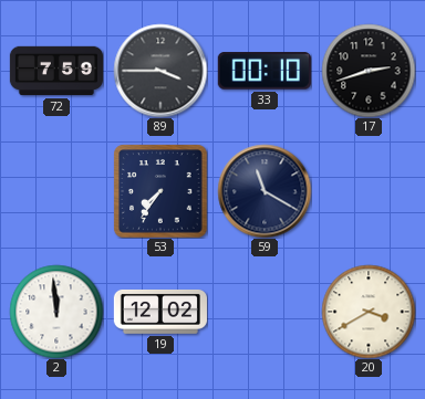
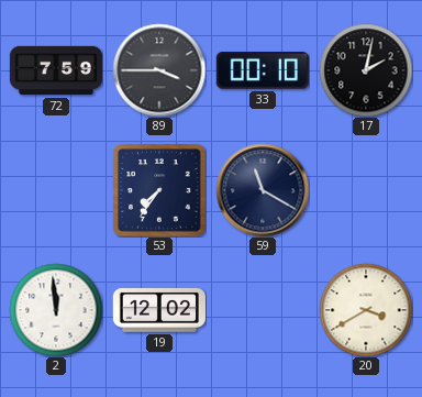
17: 2:42 -> 2:02
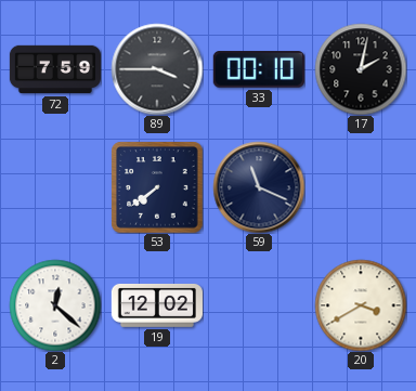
53: 7:36 -> 7:39
59: 11:20 -> 11:19
2: 11:59 -> 12:22
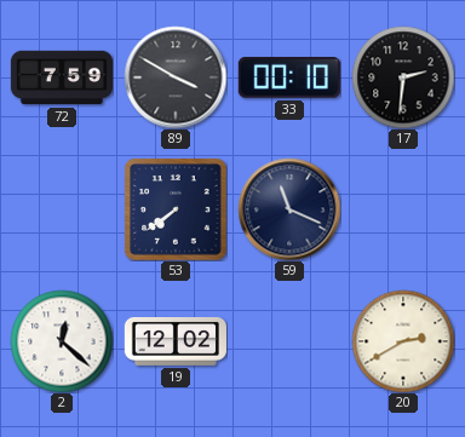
89: 3:45 -> 3:50
17: 2:02 -> 2:31
20: 3:40 -> 2:40
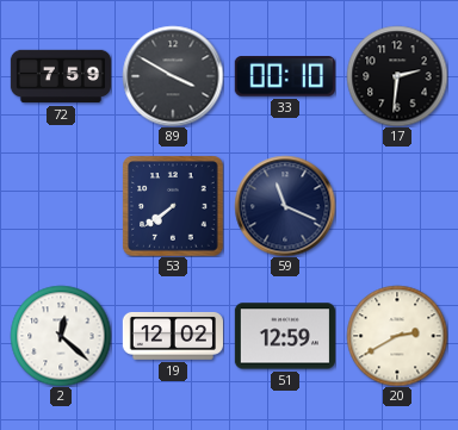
51: none -> 12:59
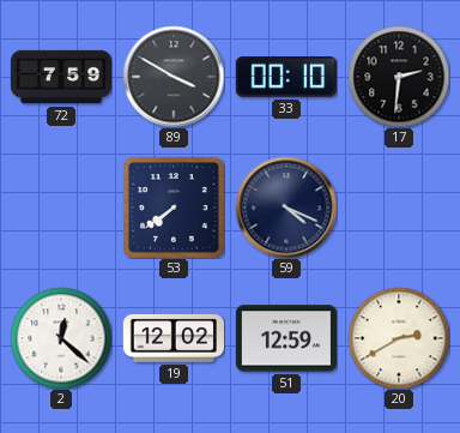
59: 11:19 -> 4:19
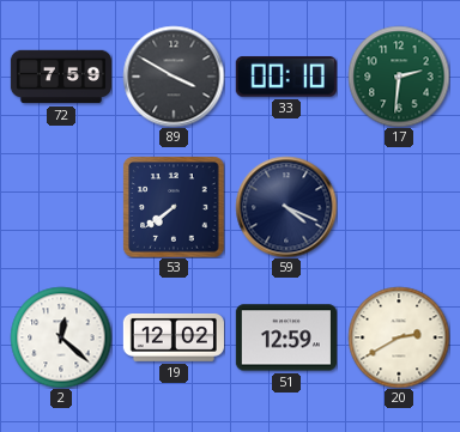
17 dial: black -> green
